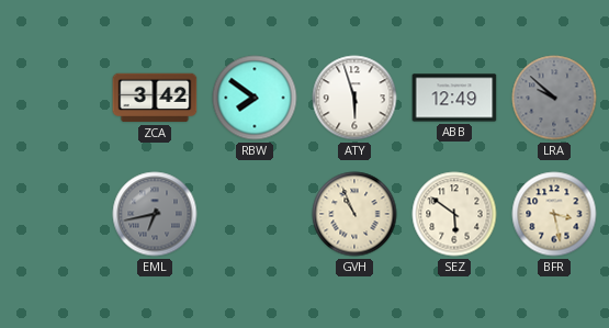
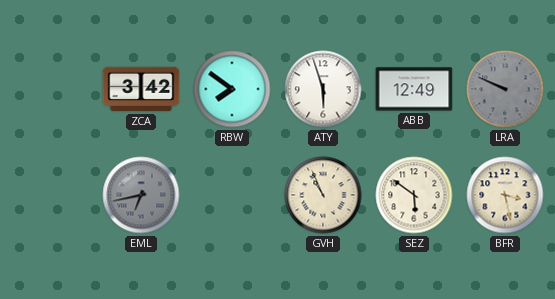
LRA: 9:52 -> 9:49
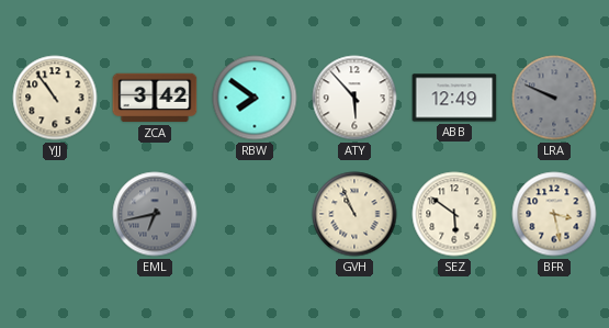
YJJ: none -> 10:54
ATY: 5:57 -> 5:53
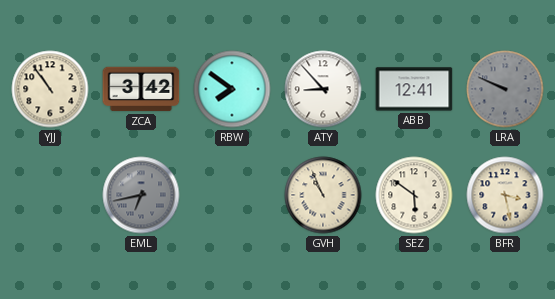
ATY: 5:53 -> 8:53
ABB: 12:49 -> 12:41
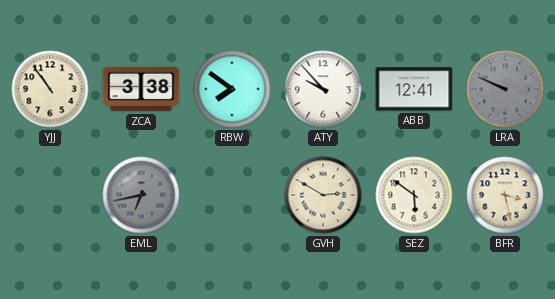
ZCA: 3:42 -> 3:38
ATY: 8:53 -> 9:53
GVH: 10:56 -> 2:50
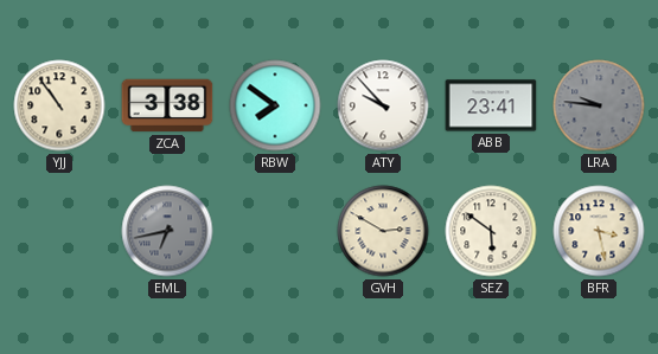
ABB: 12:41 -> 23:41
LRA: 9:49 -> 9:46
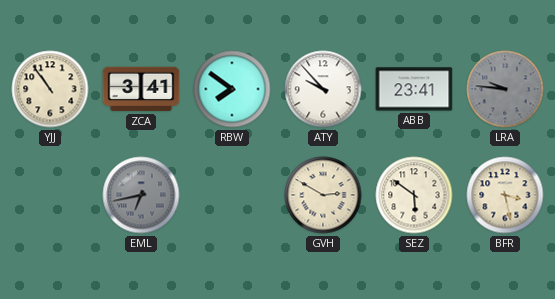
ZCA: 3:38 -> 3:41
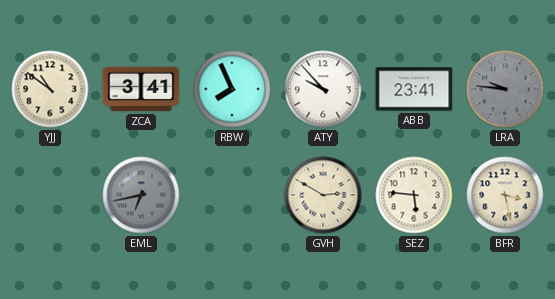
YJJ: 10:54 -> 10:51
RBW: 7:51 -> 7:56
SEZ: 5:51 -> 5:46
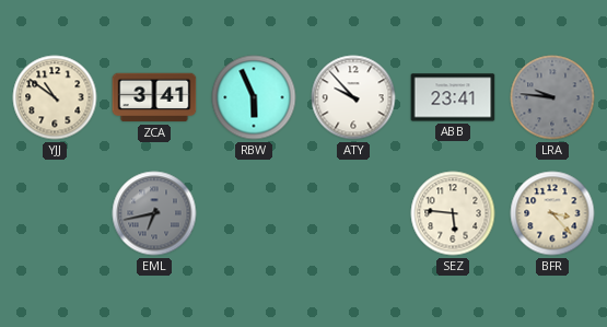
RBW: 7:56 -> 5:56
GVH: 2:50 -> none
BFR: 3:28 -> 3:23
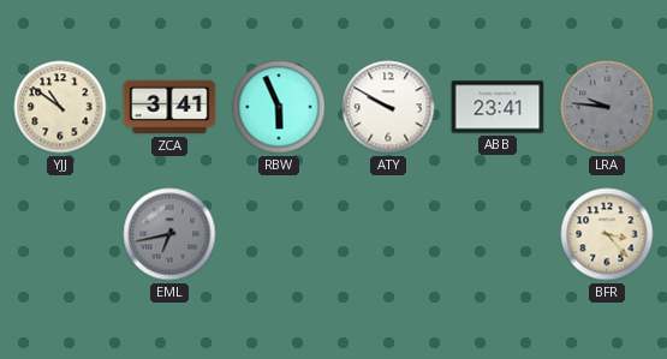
ATY: 9:53 -> 9:50
SEZ: 5:46 -> none
